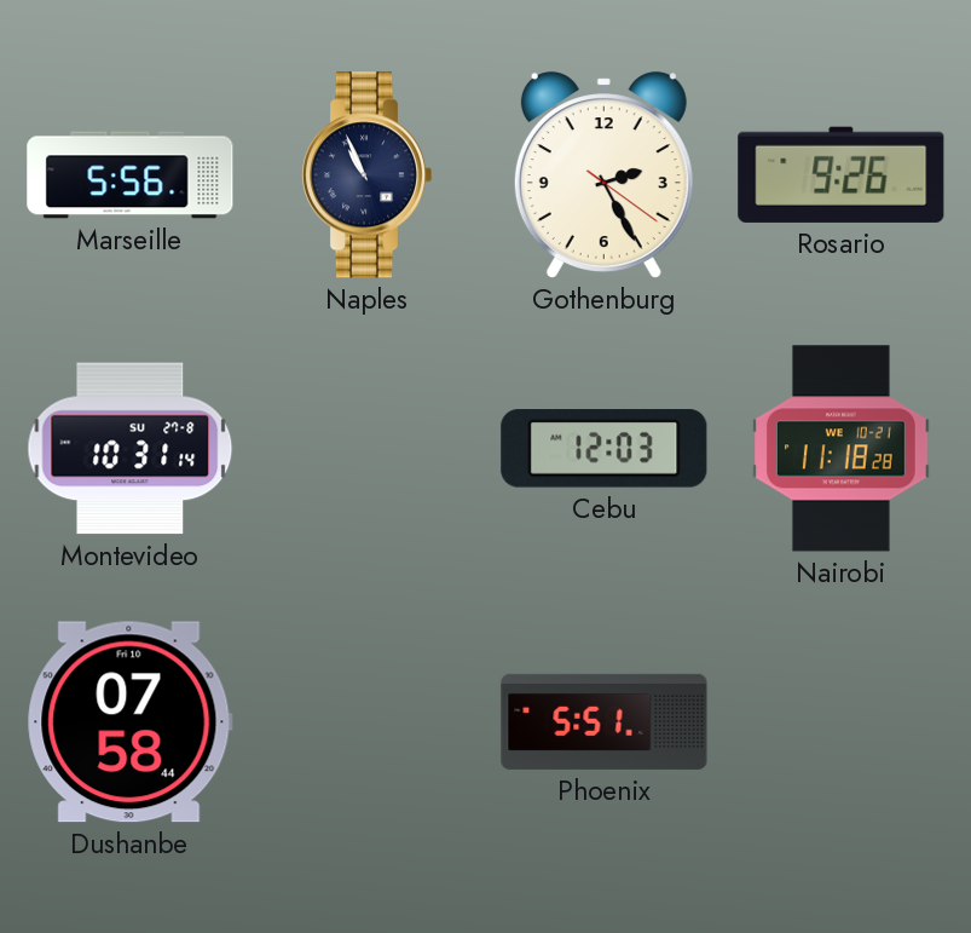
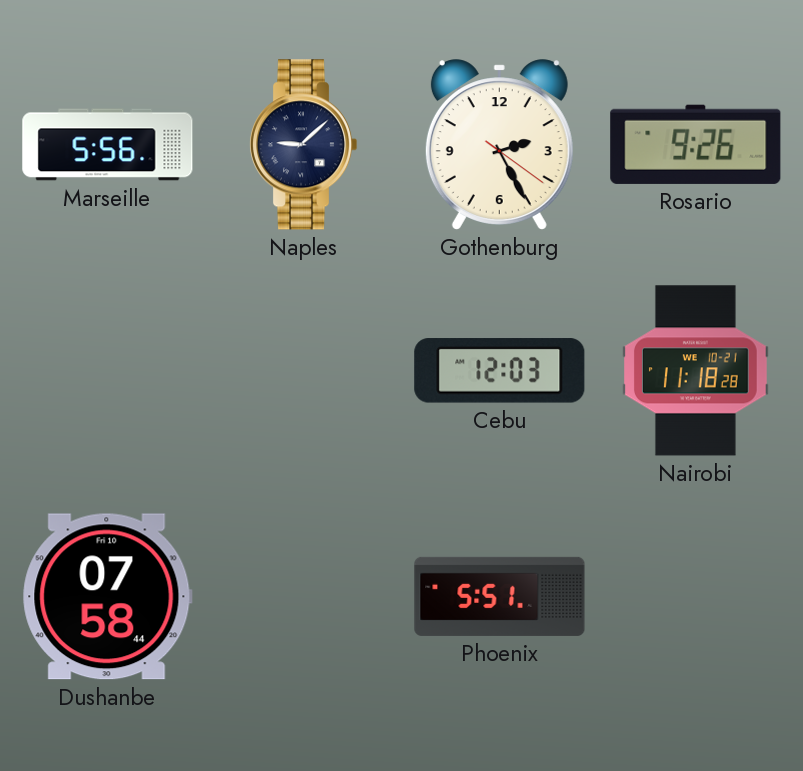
Naples: 10:56 -> 9:08
Montevideo: 10:31 -> none
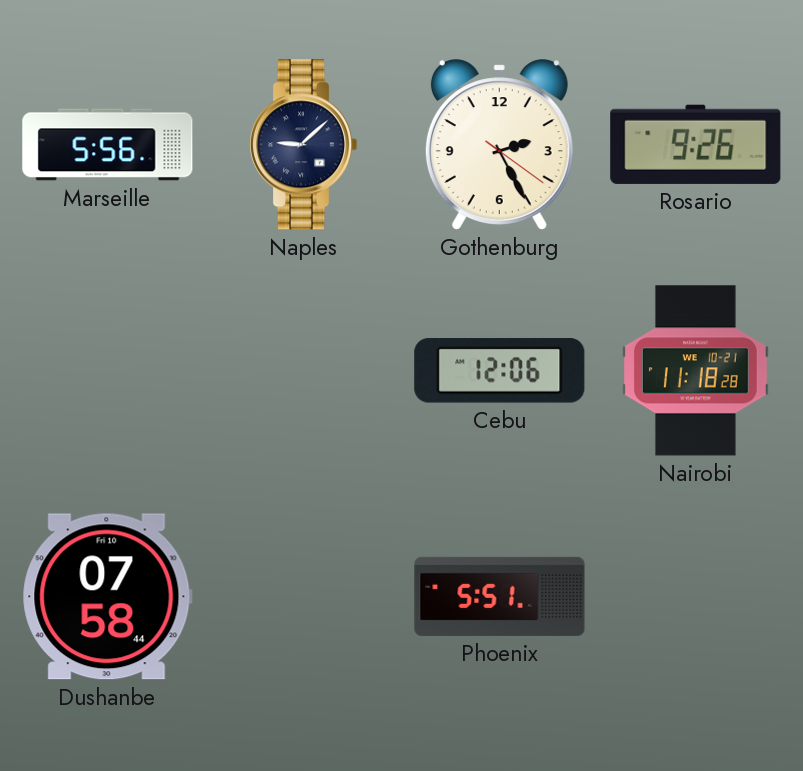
Cebu: 12:03 -> 12:06
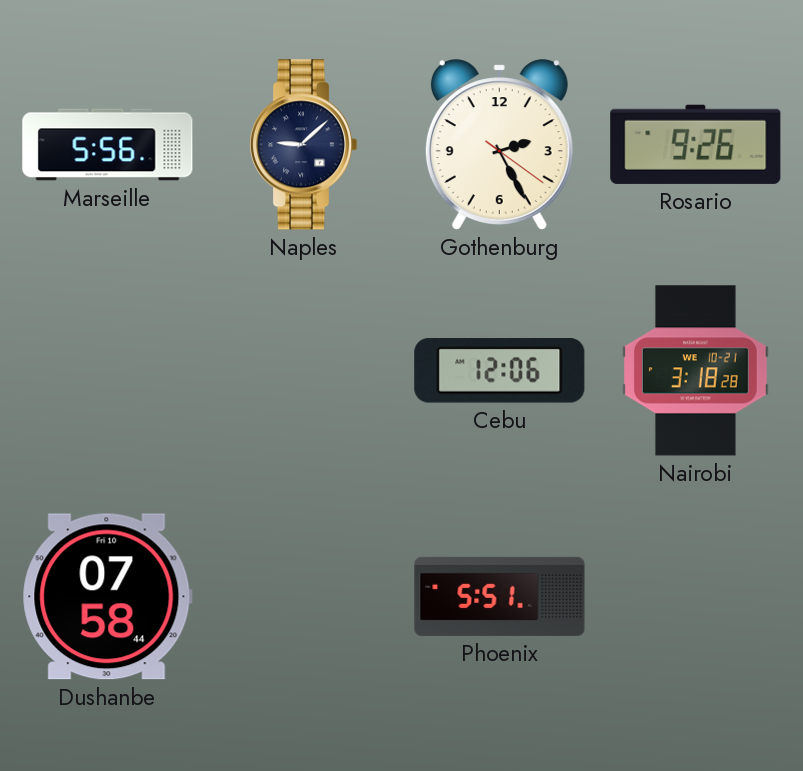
Nairobi: 11:18 -> 3:18
